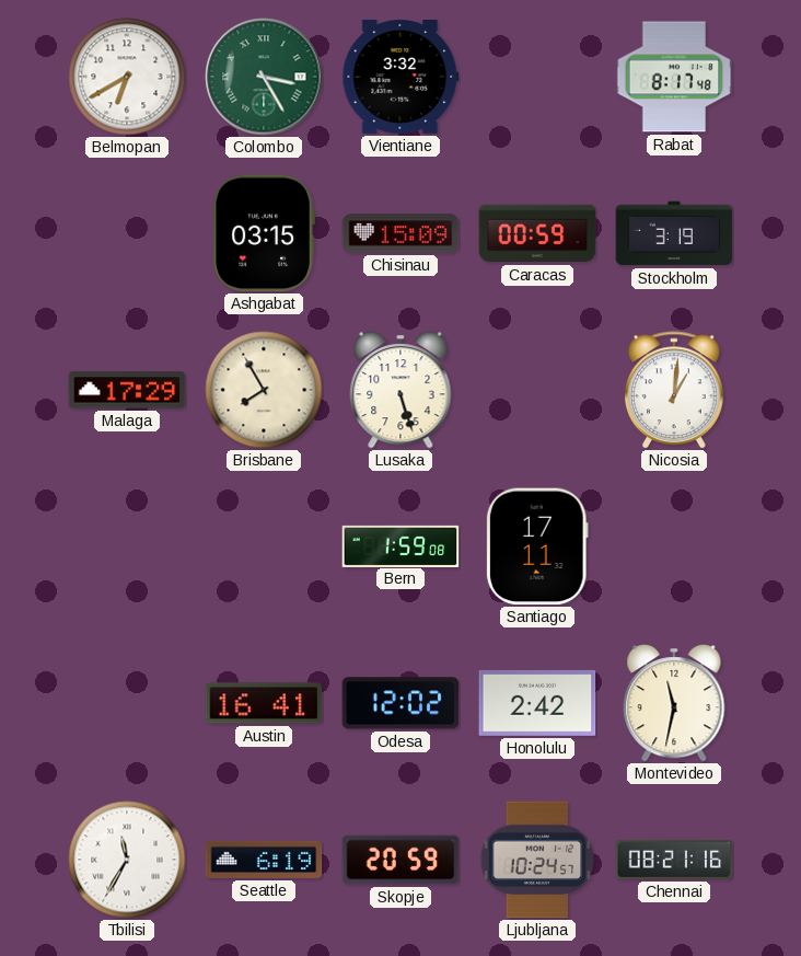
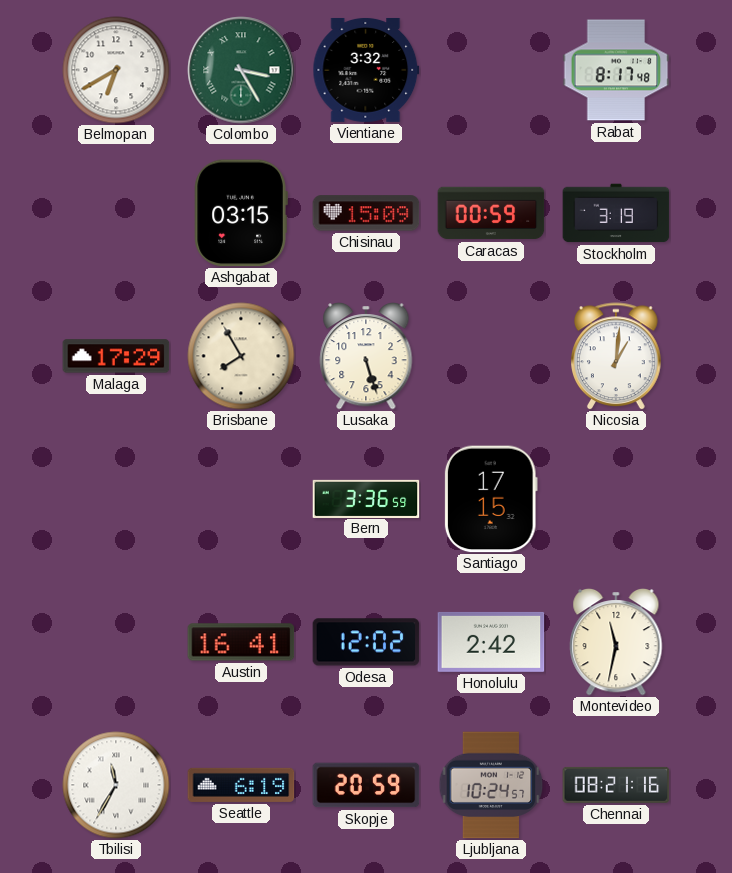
Bern: 1:59 -> 3:36
Santiago: 17:11 -> 17:15
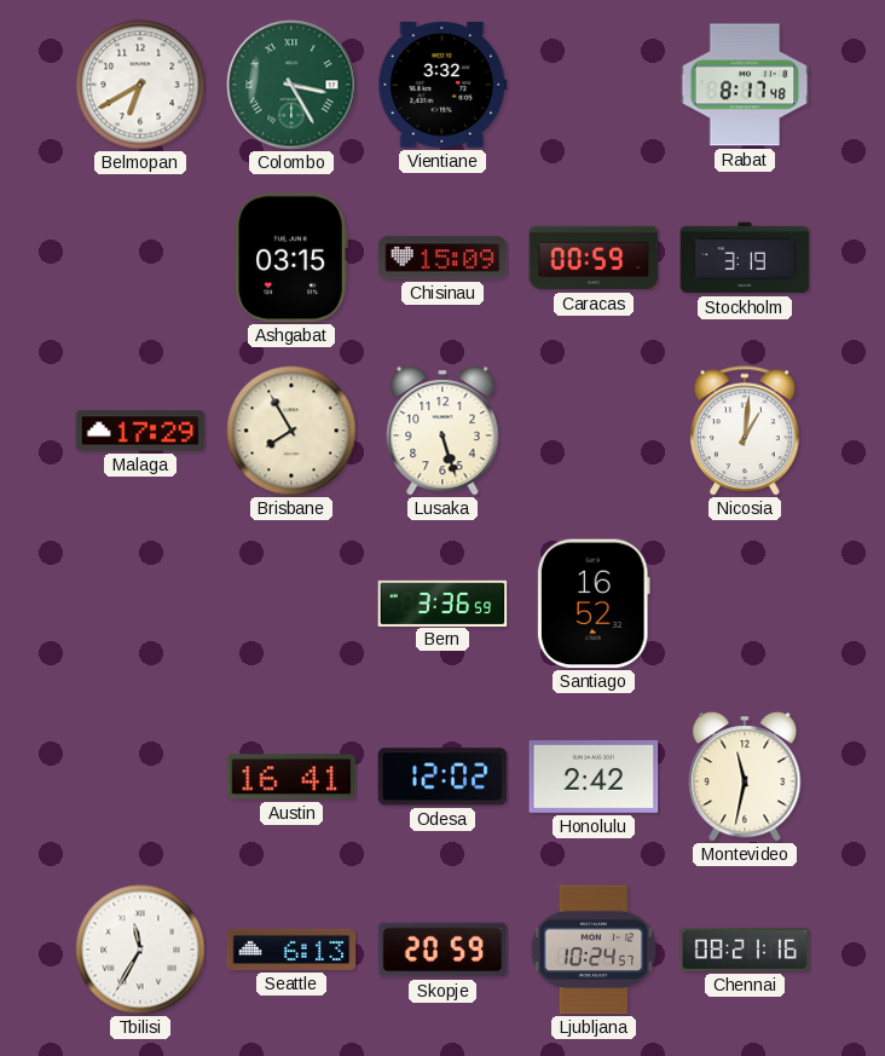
Santiago: 17:15 -> 16:52
Seattle: 6:19 -> 6:13
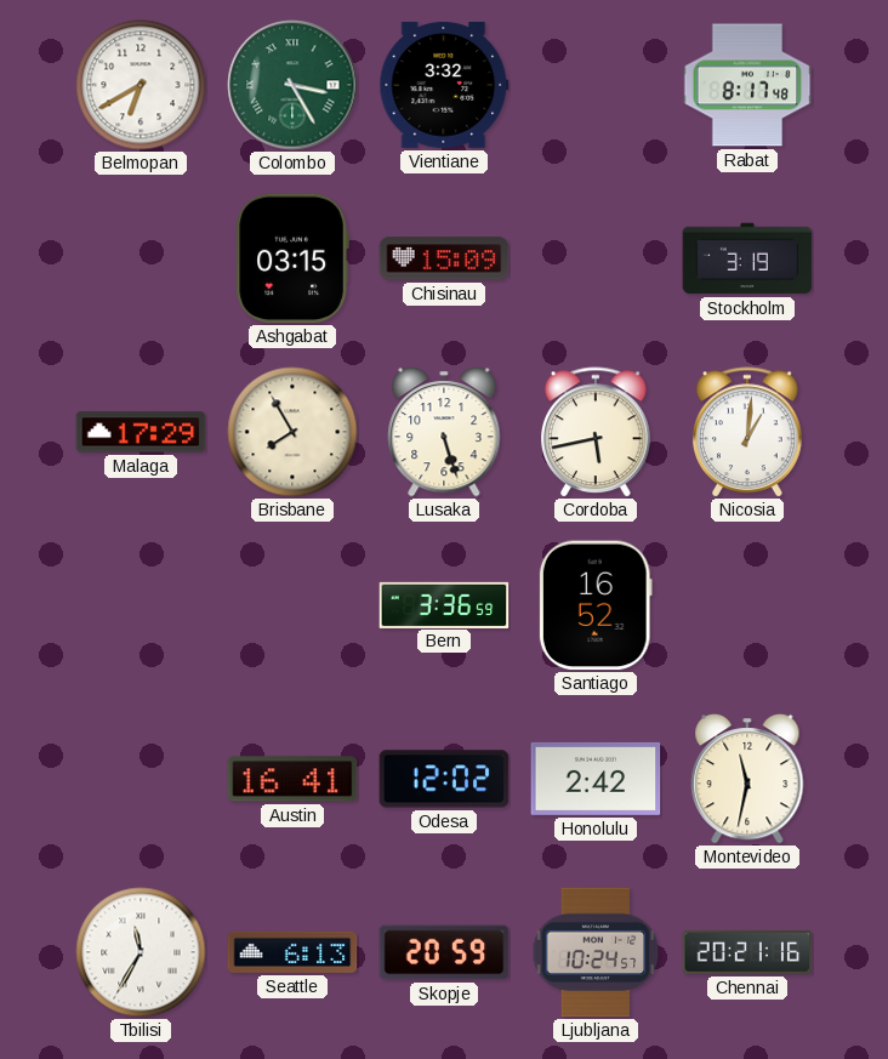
Caracas: 00:59 -> none
Cordoba: none -> 5:43
Chennai: 08:21 -> 20:21
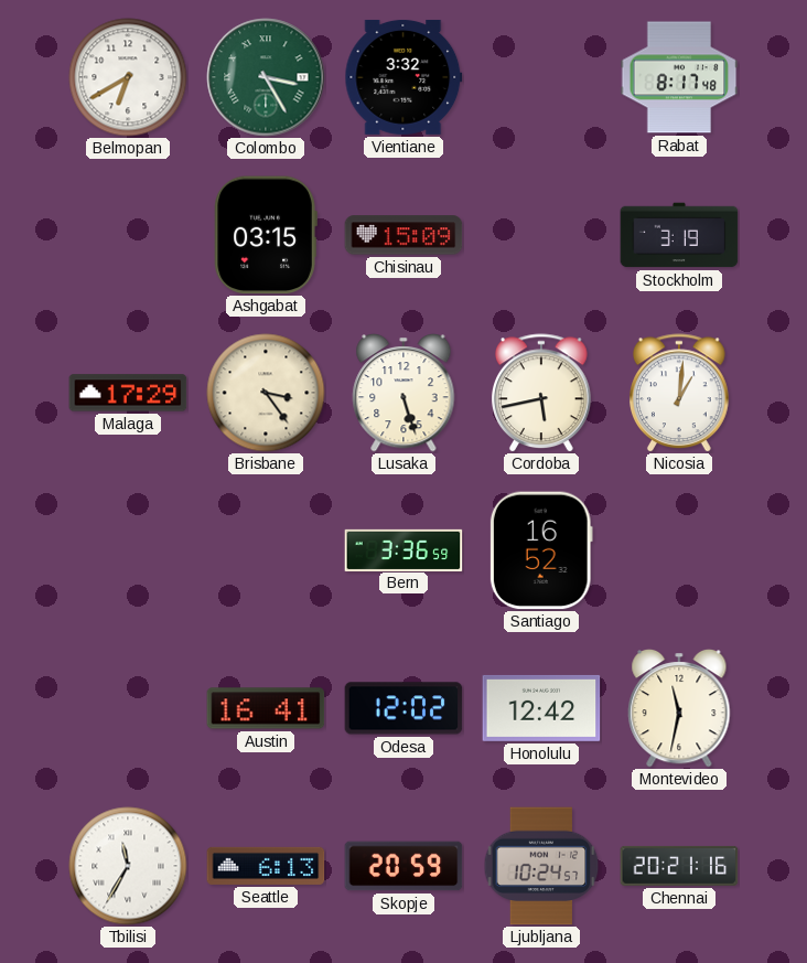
Brisbane: 7:55 -> 3:24
Honolulu: 2:42 -> 12:42
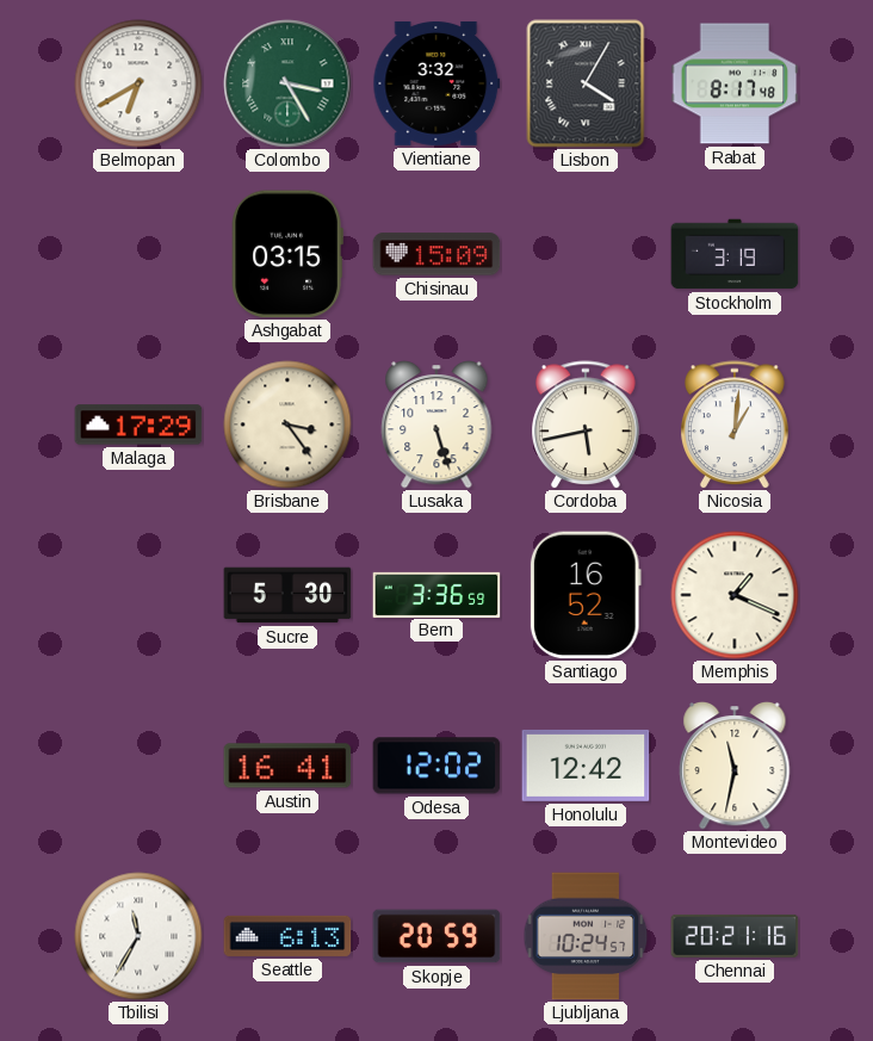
Lisbon: none -> 4:05
Sucre: none -> 5:30
Memphis: none -> 1:19
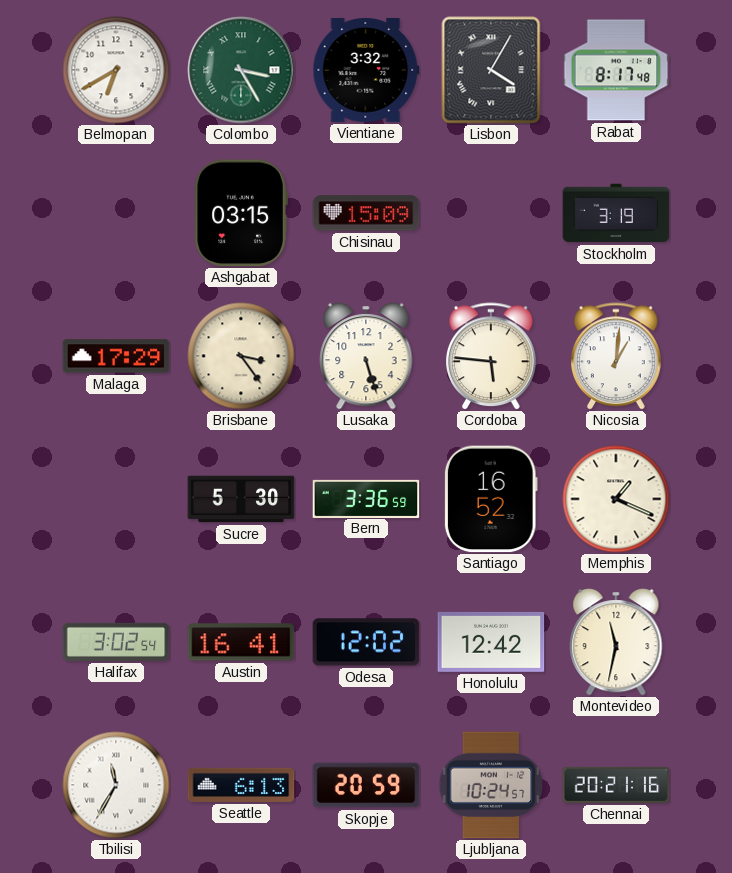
Cordoba: 5:43 -> 5:46
Halifax: none -> 3:02
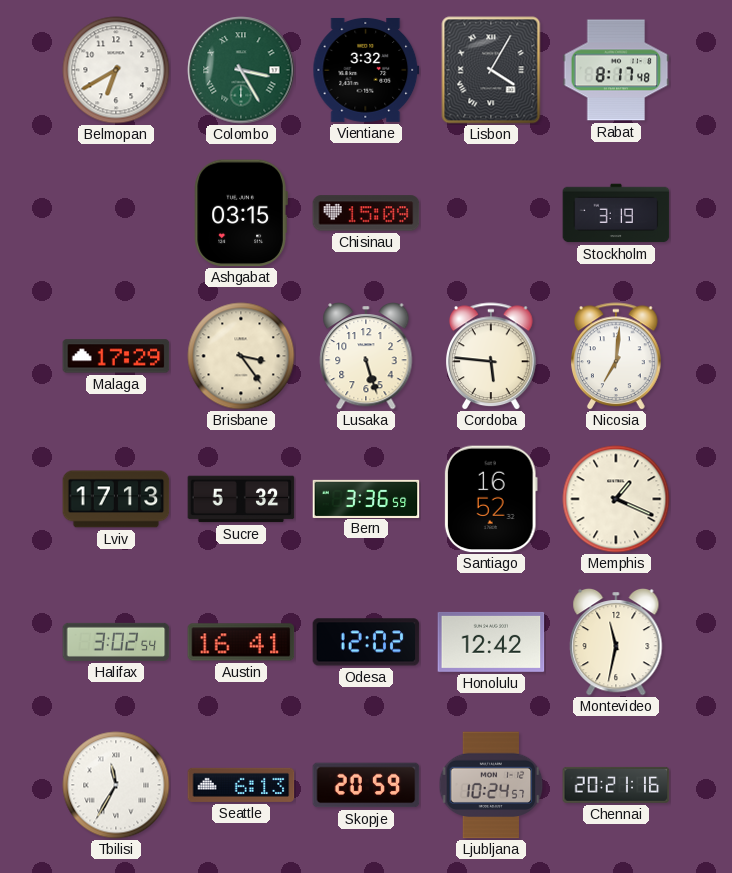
Nicosia: 1:01 -> 7:01
Lviv: none -> 17:13
Sucre: 5:30 -> 5:32
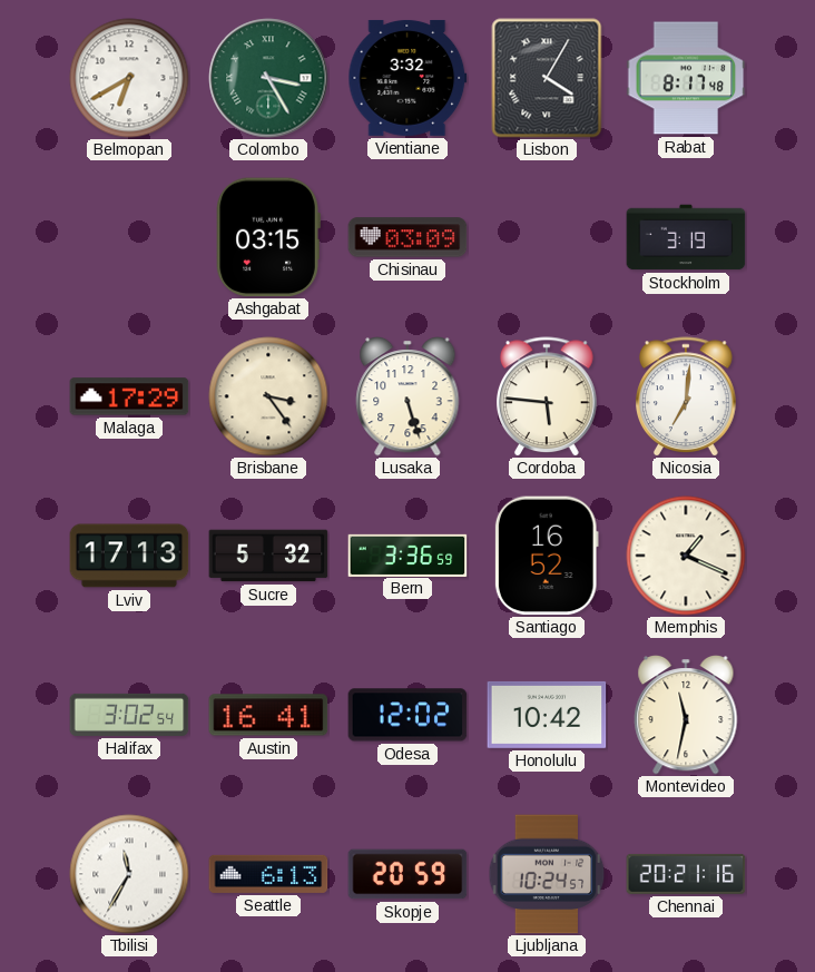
Chisinau: 15:09 -> 03:09
Honolulu: 12:42 -> 10:42
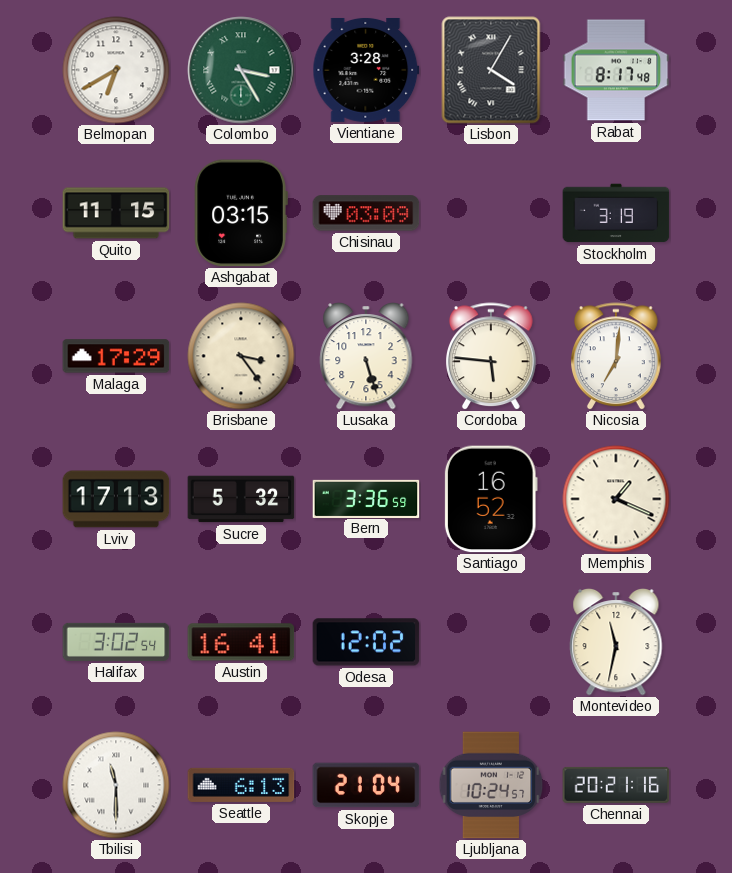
Vientiane: 3:32 -> 3:28
Quito: none -> 11:15
Honolulu: 10:42 -> none
Tbilisi: 11:35 -> 11:30
Skopje: 20:59 -> 21:04
